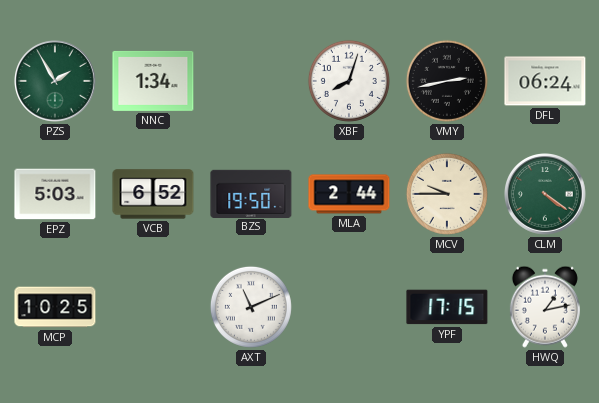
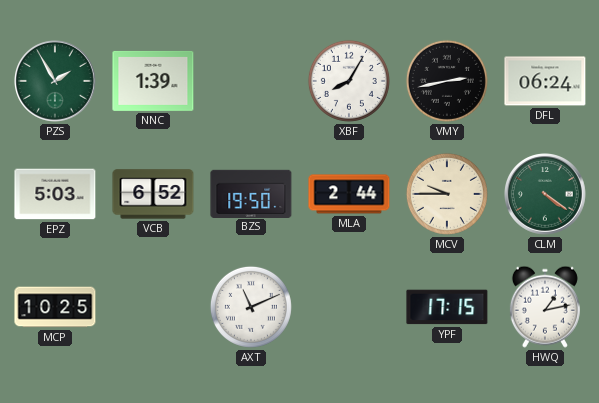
NNC: 1:34 -> 1:39
XBF: 8:03 -> 8:05
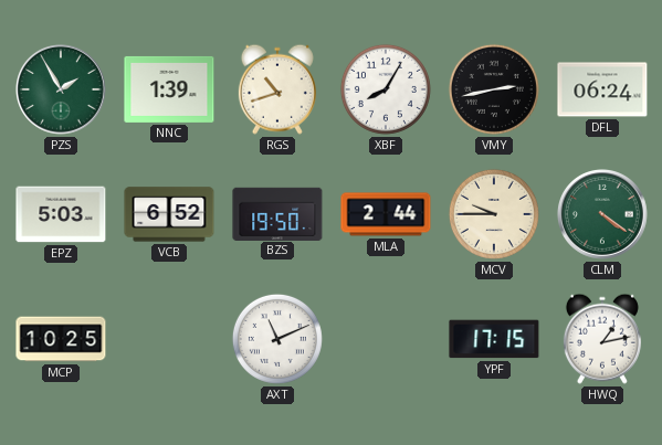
RGS: none -> 10:42
